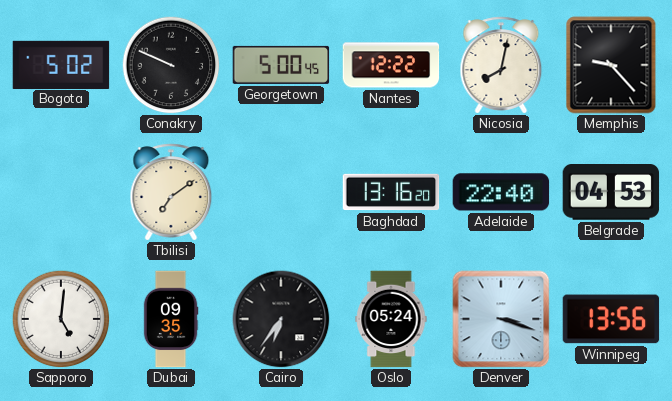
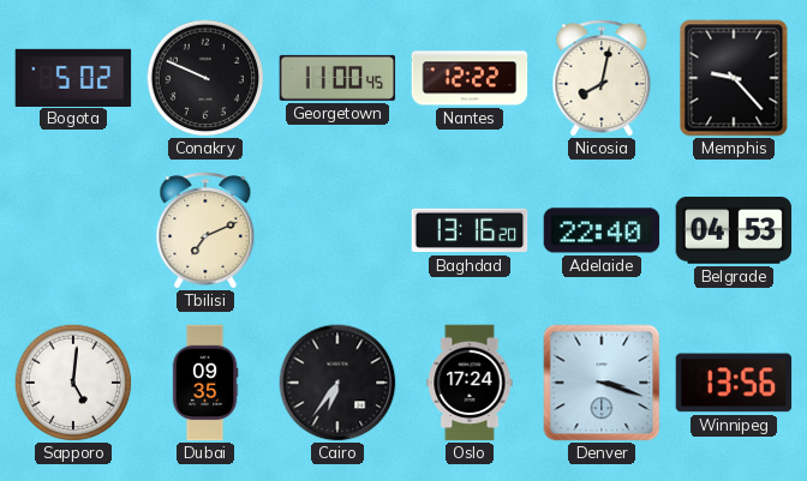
Georgetown: 5:00 -> 11:00
Tbilisi: 7:09 -> 7:11
Oslo: 05:24 -> 17:24
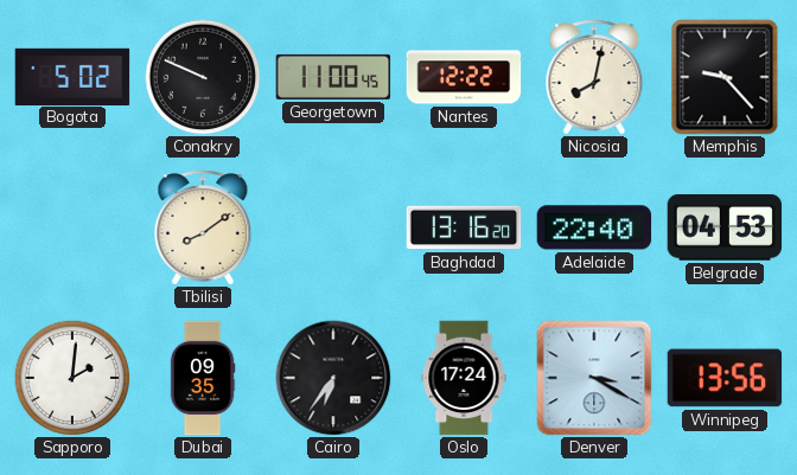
Tbilisi: 7:11 -> 8:09
Sapporo: 5:01 -> 2:01
Denver: 3:18 -> 3:20
